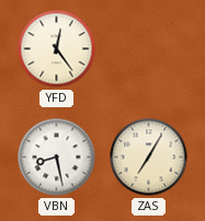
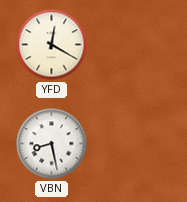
YFD: 12:24 -> 12:20
ZAS: 7:05 -> none
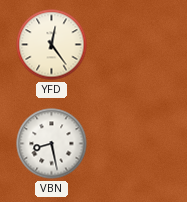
YFD: 12:20 -> 12:24
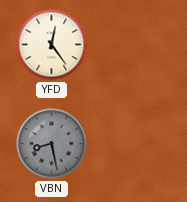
VBN dial: white -> grey
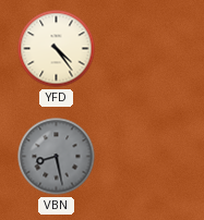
YFD: 12:24 -> 4:24
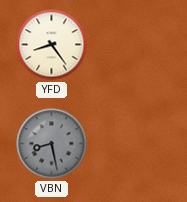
YFD: 4:24 -> 8:24
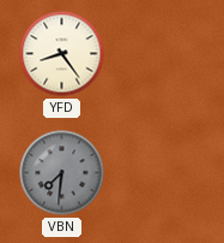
VBN: 8:28 -> 7:31
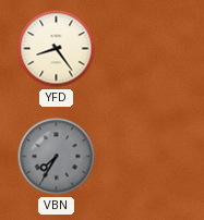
VBN: 7:31 -> 7:35
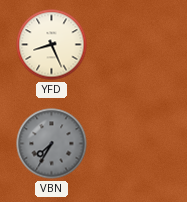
YFD: 8:24 -> 8:26
